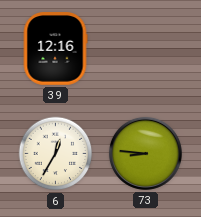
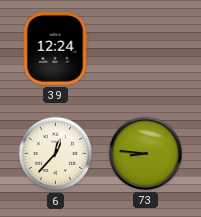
39: 12:16 -> 12:24
6: 12:35 -> 12:37
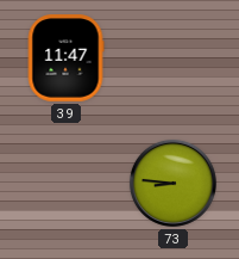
39: 12:24 -> 11:47
6: 12:37 -> none
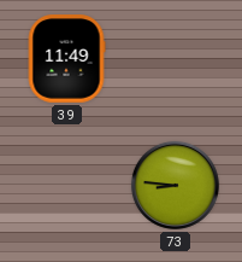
39: 11:47 -> 11:49
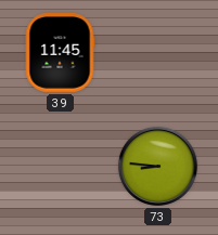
39: 11:49 -> 11:45
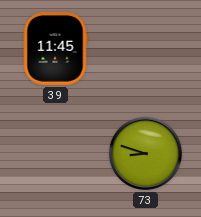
73: 8:46 -> 8:48
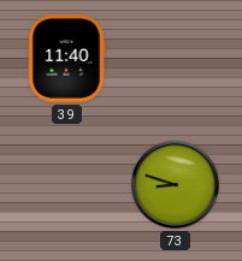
39: 11:45 -> 11:40
